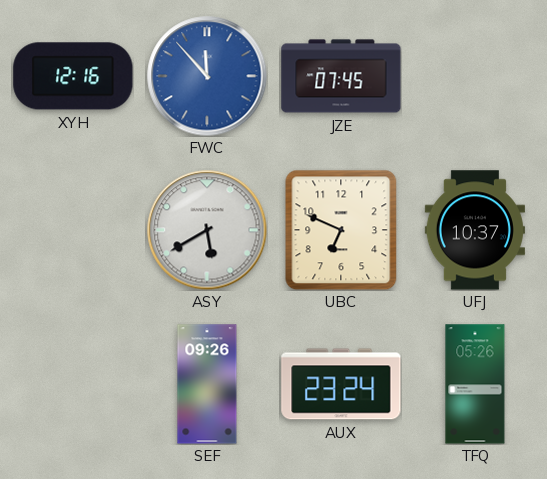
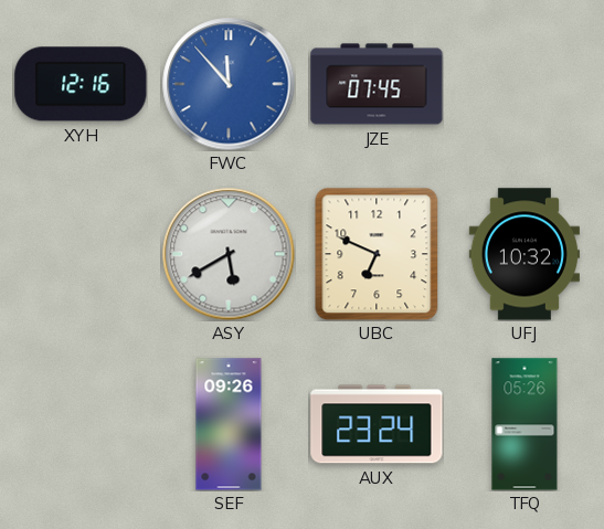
UFJ: 10:37 -> 10:32
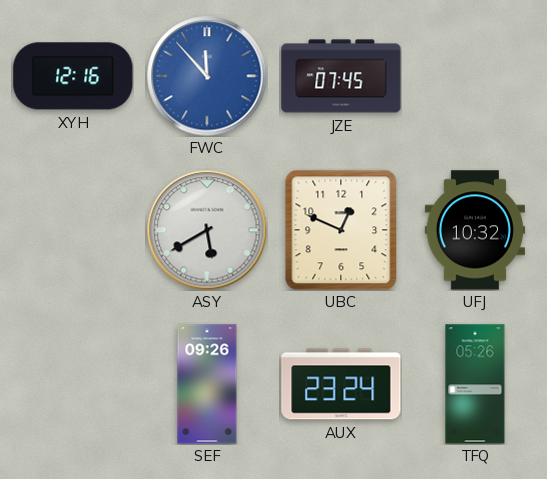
UBC: 6:49 -> 12:49
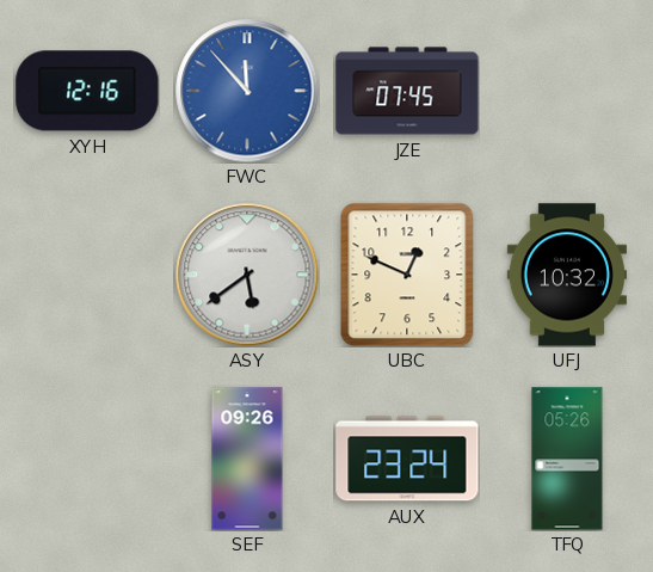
ASY: 5:40 -> 5:39
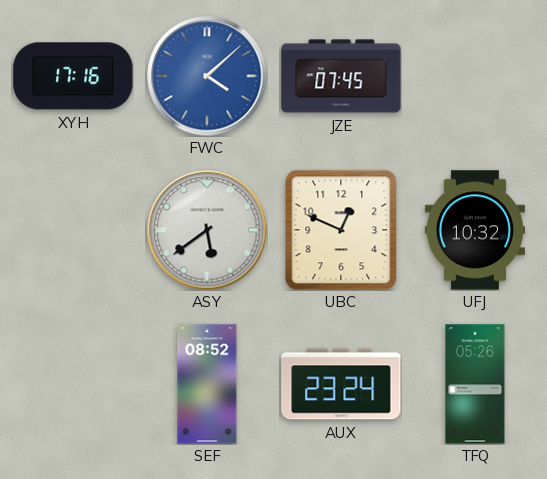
XYH: 12:16 -> 17:16
FWC: 11:53 -> 4:08
SEF: 09:26 -> 08:52
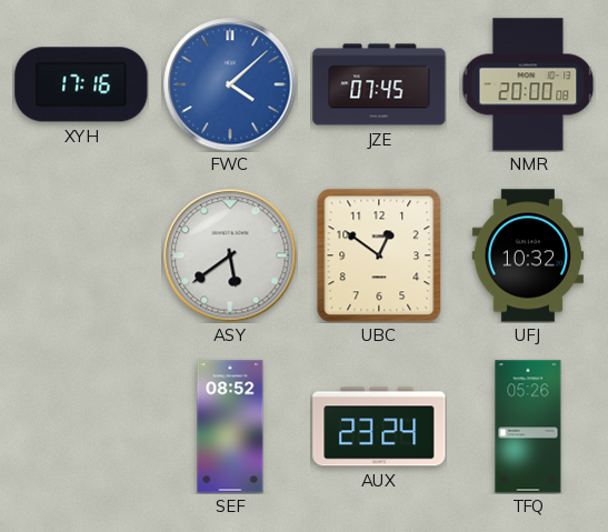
NMR: none -> 20:00
UBC: 12:49 -> 12:51
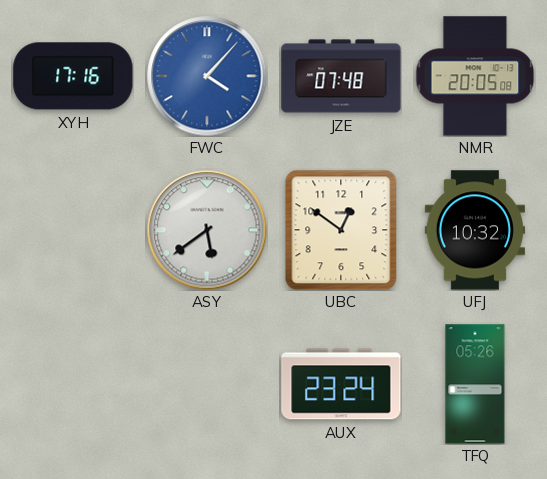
FWC: 4:08 -> 4:07
JZE: 07:45 -> 07:48
NMR: 20:00 -> 20:05
SEF: 08:52 -> none
